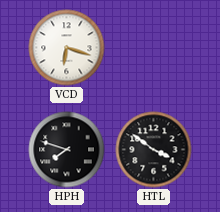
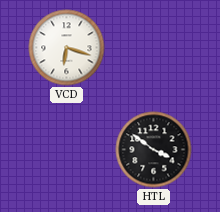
HPH: 7:48 -> none
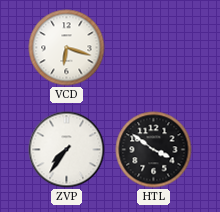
ZVP: none -> 7:36
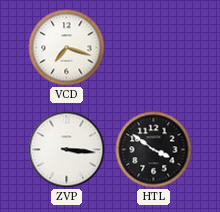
VCD: 6:18 -> 7:18
ZVP: 7:36 -> 3:16
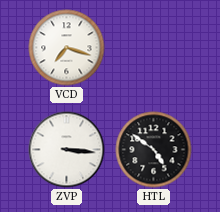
HTL: 3:51 -> 4:51
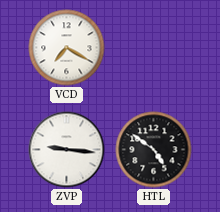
VCD: 7:18 -> 7:20
ZVP: 3:16 -> 9:16
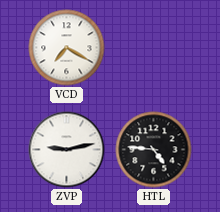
ZVP: 9:16 -> 9:13
HTL: 4:51 -> 4:46
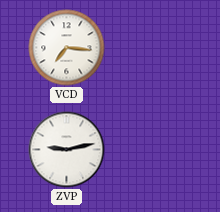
VCD: 7:20 -> 7:16
HTL: 4:46 -> none
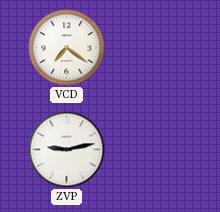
VCD: 7:16 -> 7:21
